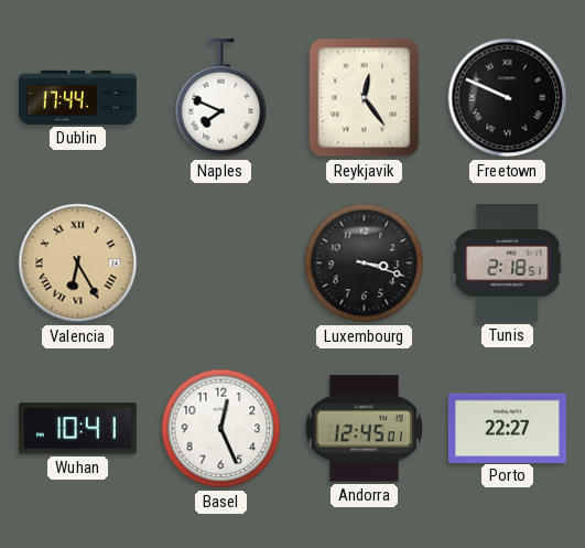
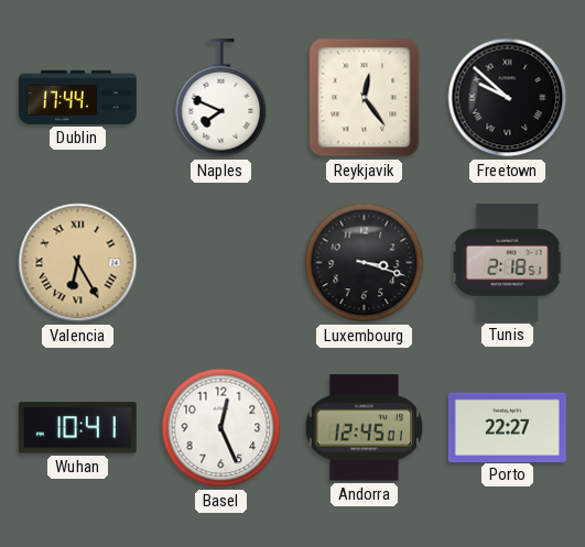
Freetown: 9:49 -> 9:52
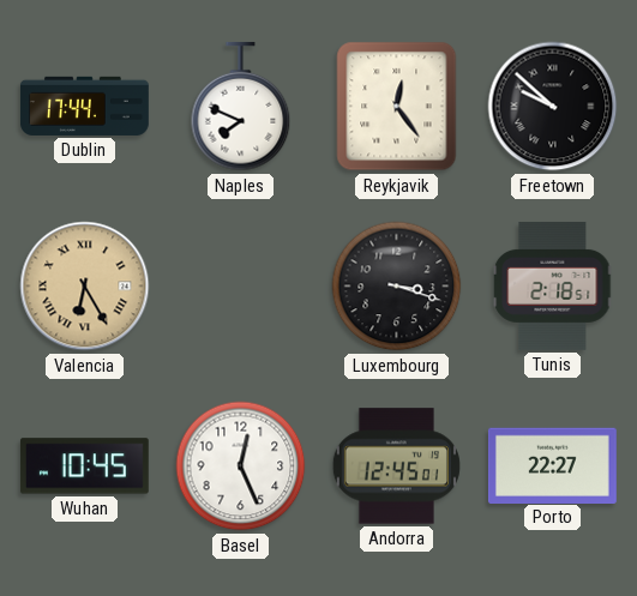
Wuhan: 10:41 -> 10:45
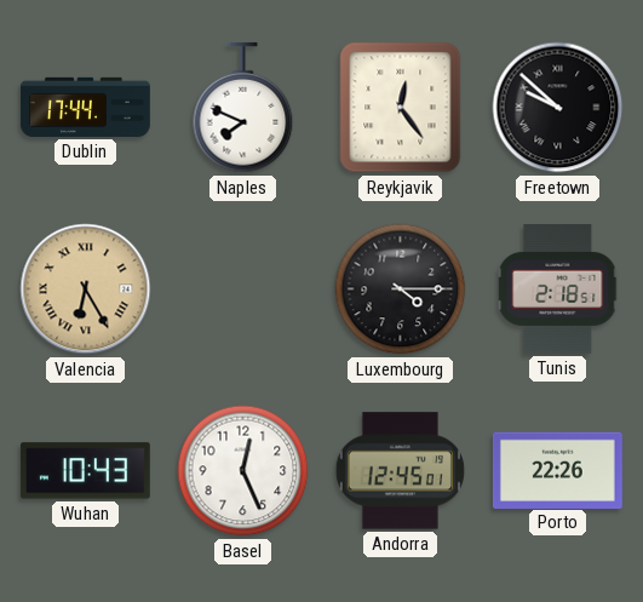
Luxembourg: 3:18 -> 4:15
Wuhan: 10:45 -> 10:43
Porto: 22:27 -> 22:26
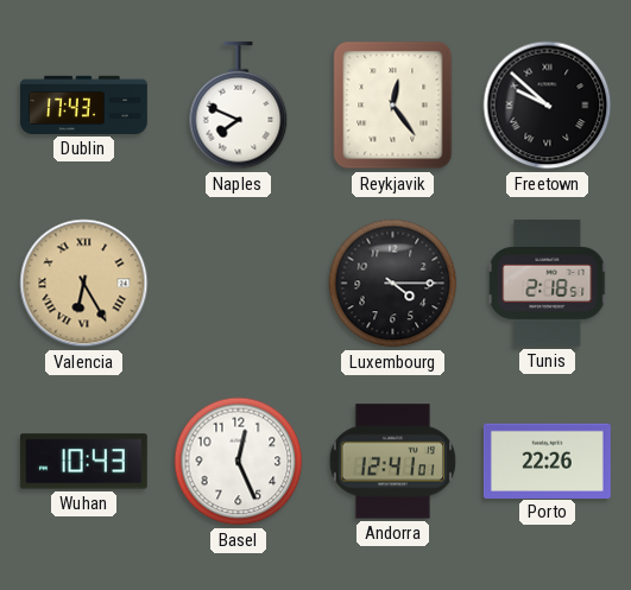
Dublin: 17:44 -> 17:43
Andorra: 12:45 -> 12:41
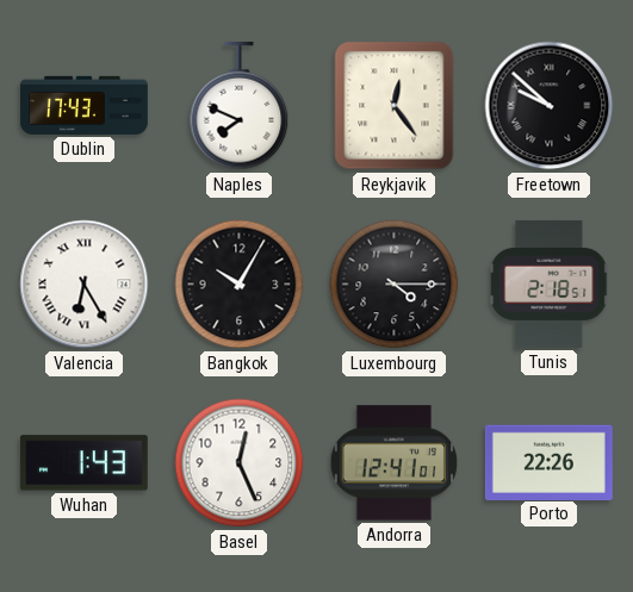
Valencia dial: champagne -> white
Bangkok: none -> 10:05
Wuhan: 10:43 -> 1:43
